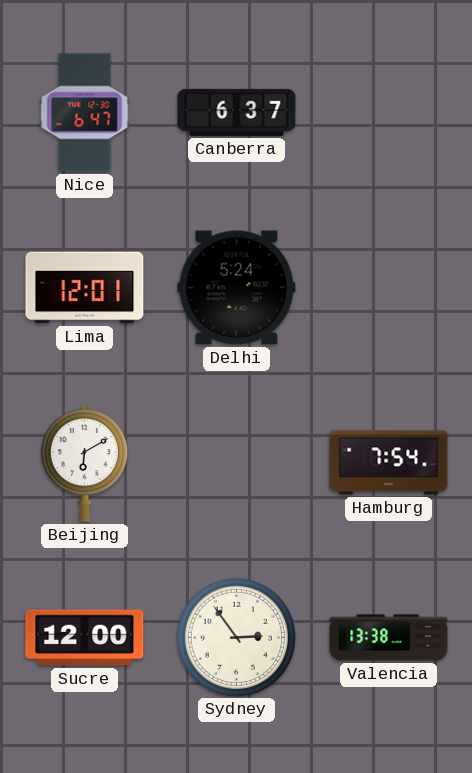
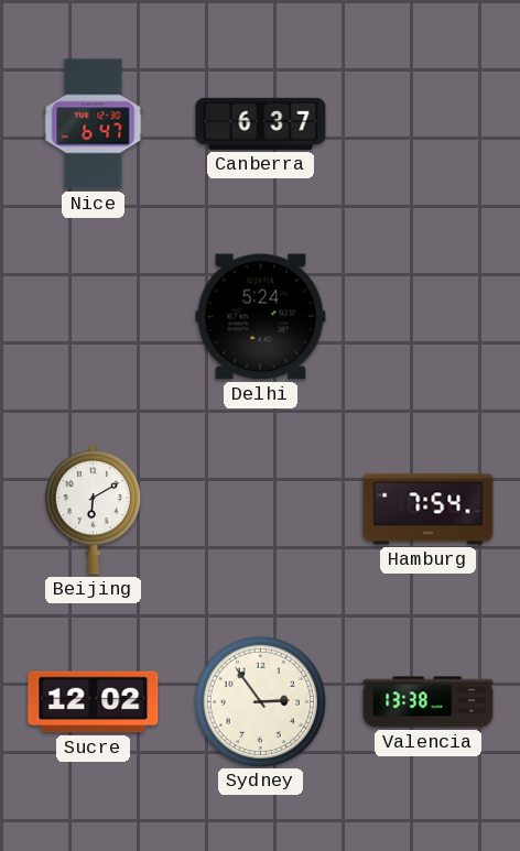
Lima: 12:01 -> none
Sucre: 12:00 -> 12:02
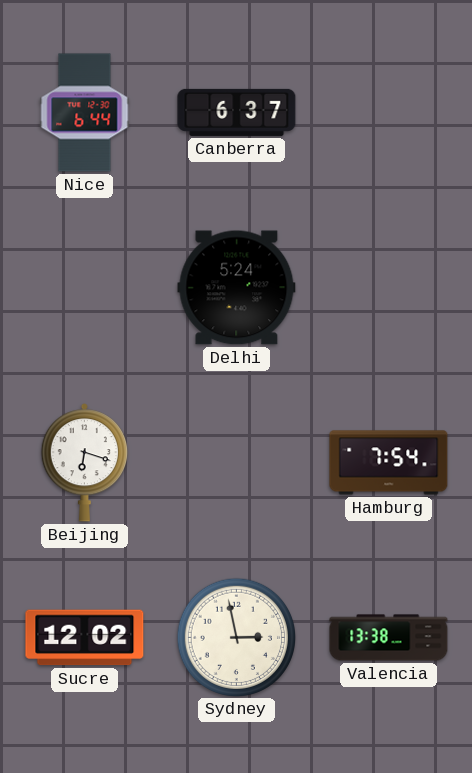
Nice: 6:47 -> 6:44
Beijing: 6:10 -> 6:18
Sydney: 2:54 -> 2:58
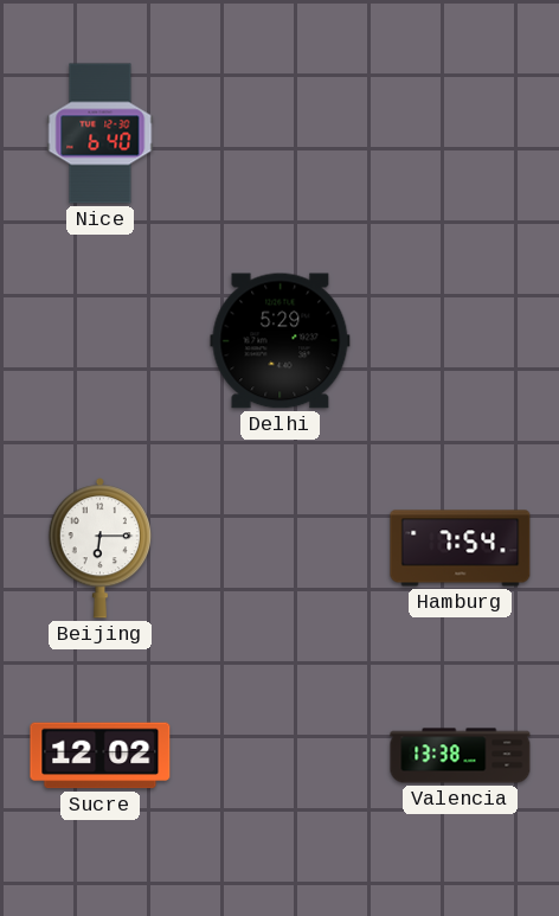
Nice: 6:44 -> 6:40
Canberra: 6:37 -> none
Delhi: 5:24 -> 5:29
Beijing: 6:18 -> 6:15
Sydney: 2:58 -> none
